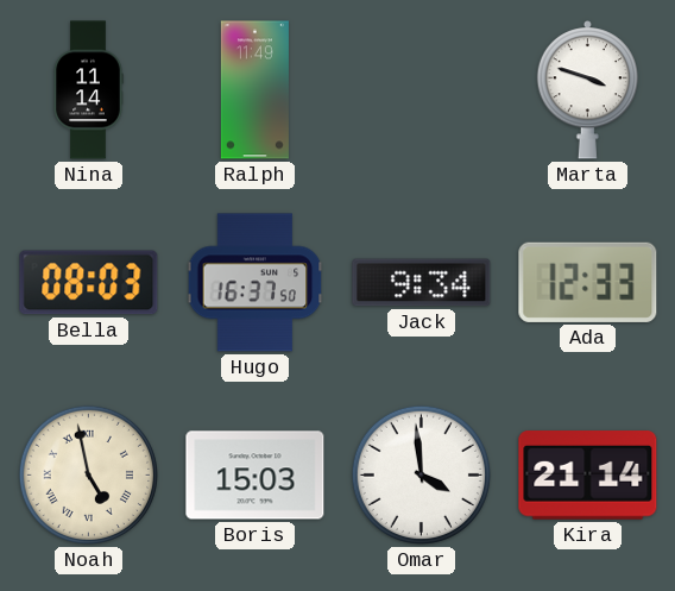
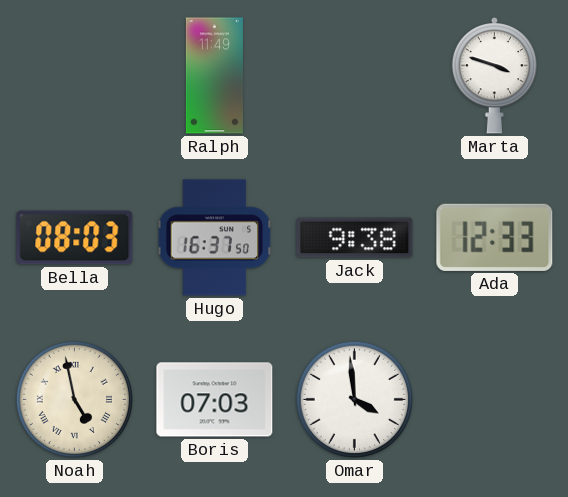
Nina: 11:14 -> none
Jack: 9:34 -> 9:38
Boris: 15:03 -> 07:03
Kira: 21:14 -> none
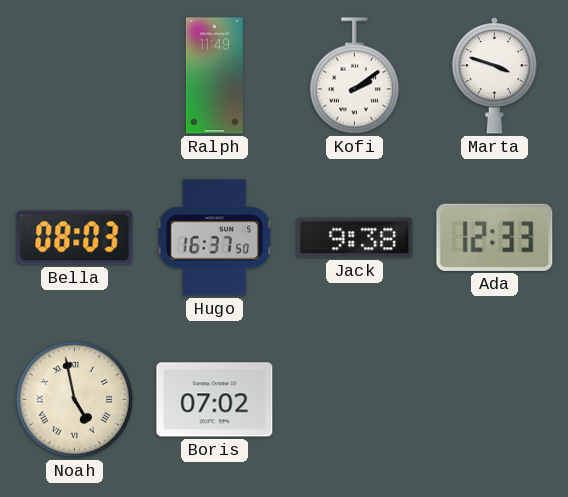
Kofi: none -> 2:09
Boris: 07:03 -> 07:02
Omar: 3:59 -> none
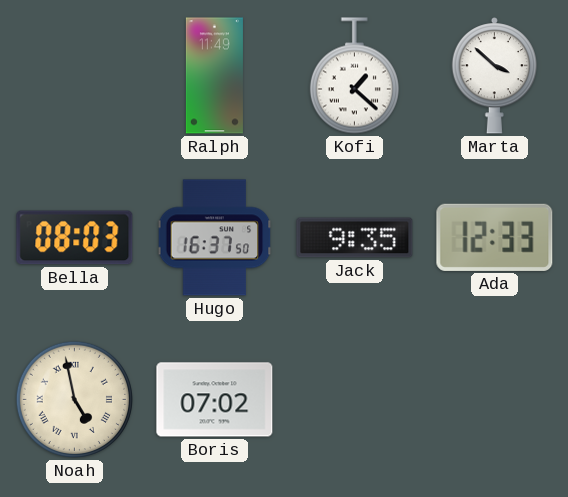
Kofi: 2:09 -> 1:22
Marta: 3:48 -> 3:52
Jack: 9:38 -> 9:35
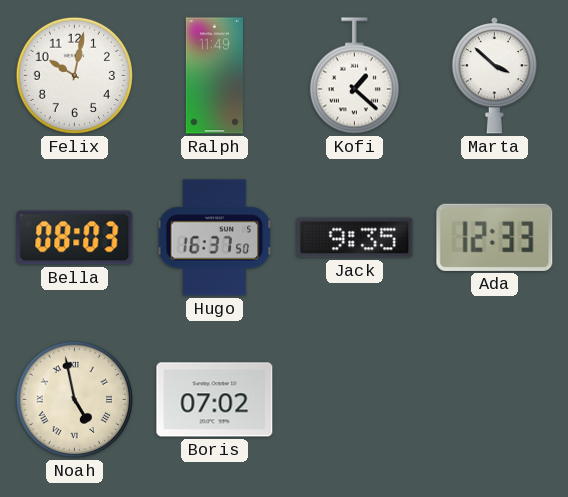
Felix: none -> 10:02
